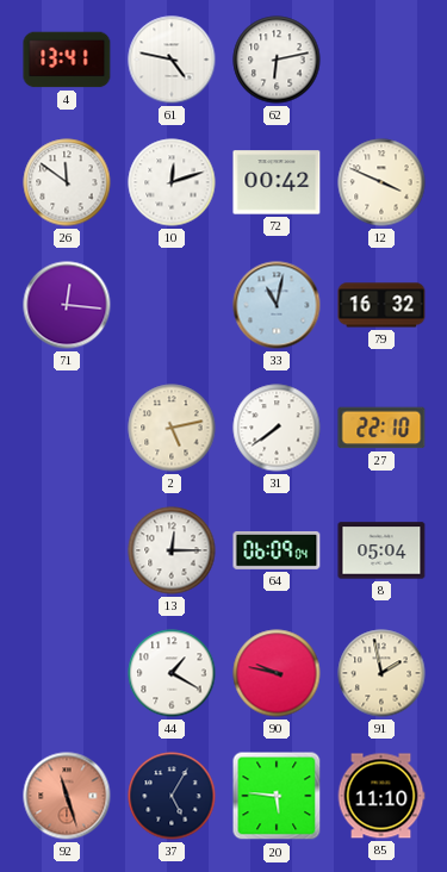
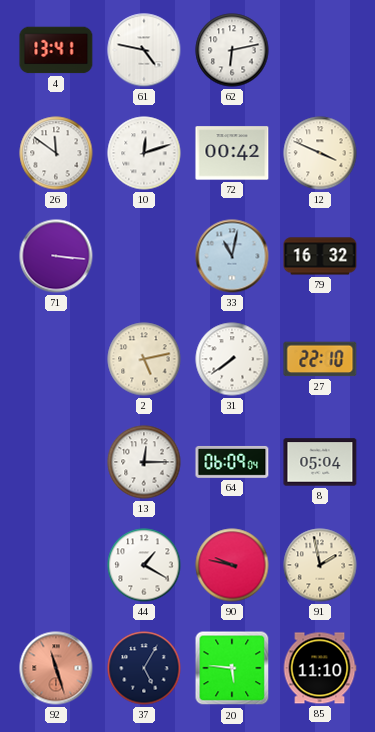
71: 12:16 -> 3:16
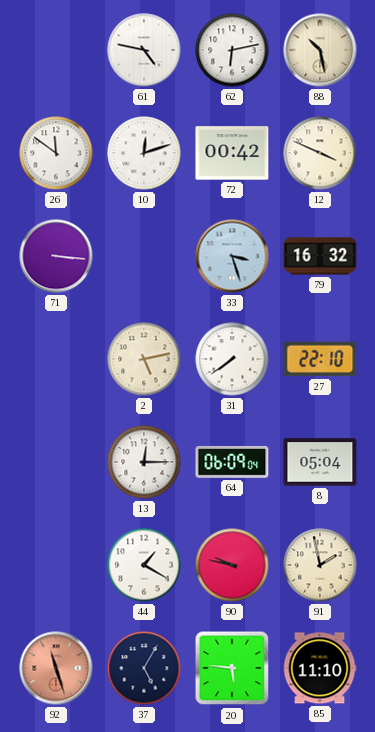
4: 13:41 -> none
88: none -> 10:28
33: 11:02 -> 3:27
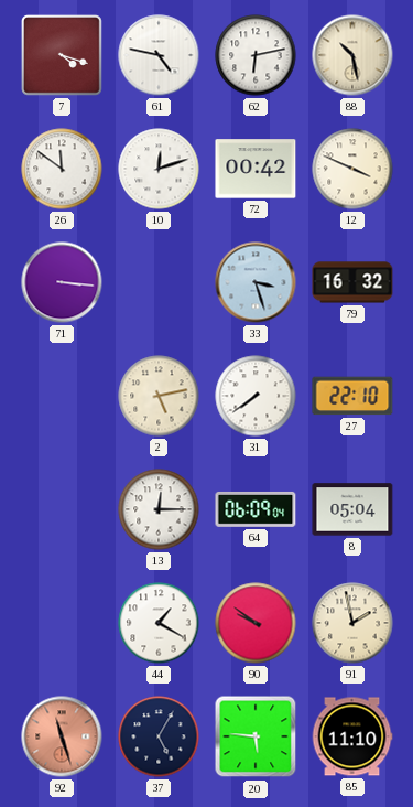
7: none -> 4:18
90: 9:47 -> 9:51
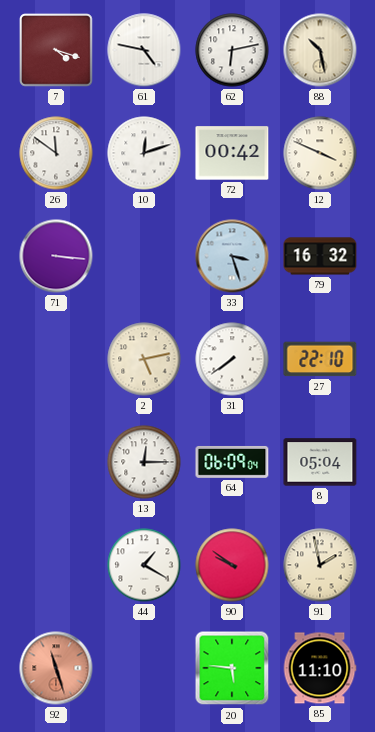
37: 5:05 -> none
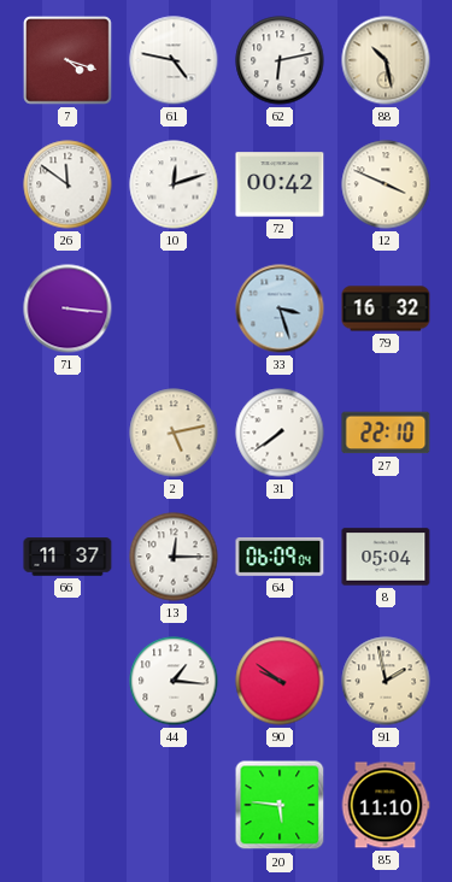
66: none -> 11:37
44: 1:20 -> 1:16
92: 11:27 -> none
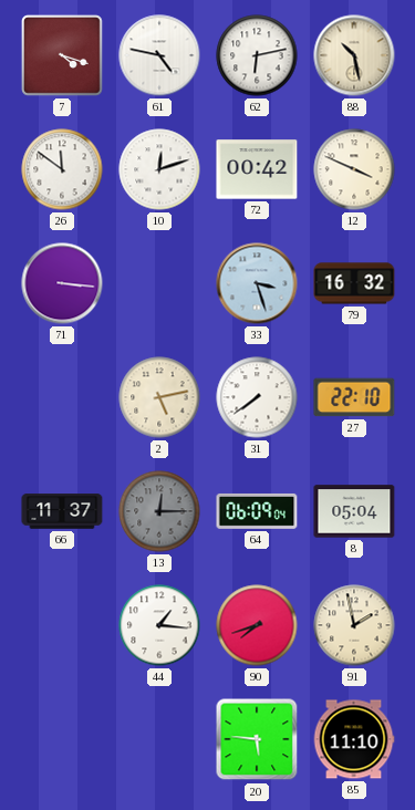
13 dial: white -> grey
90: 9:51 -> 7:42
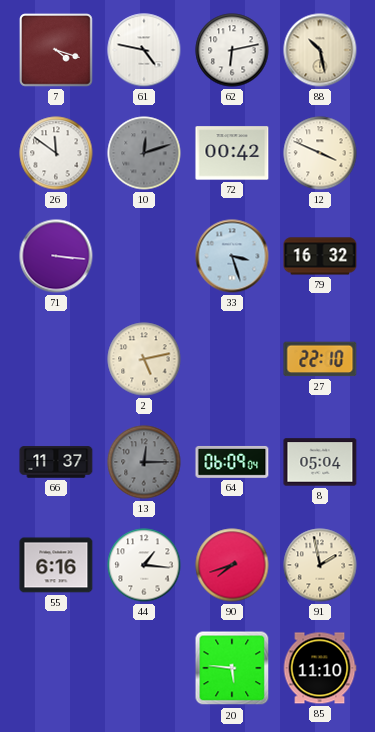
10 dial: white -> grey
31: 7:39 -> none
55: none -> 6:16
